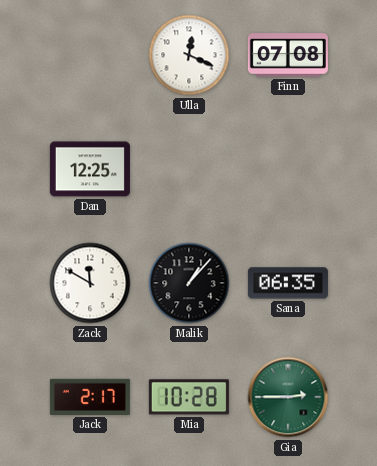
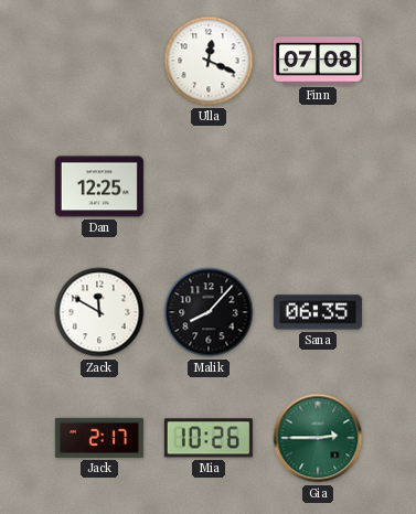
Malik: 1:07 -> 8:07
Mia: 10:28 -> 10:26
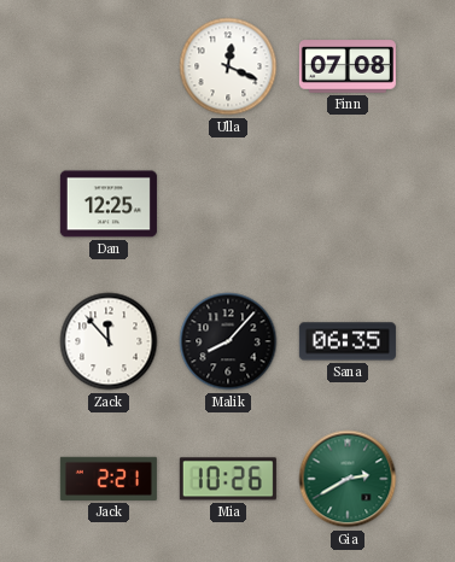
Zack: 11:50 -> 11:53
Jack: 2:17 -> 2:21
Gia: 2:45 -> 2:40
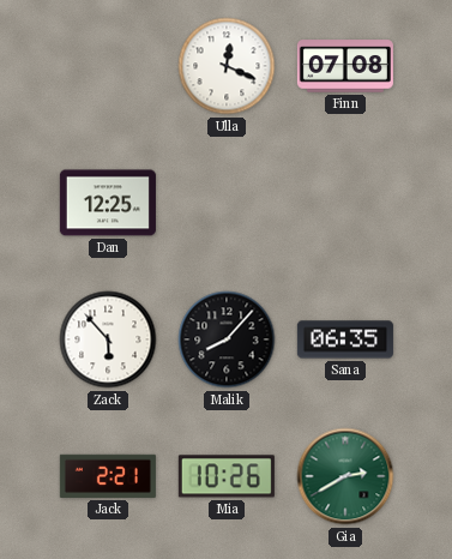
Zack: 11:53 -> 5:53
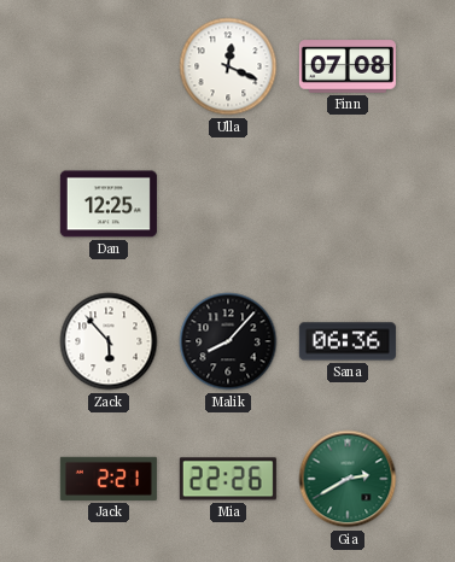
Sana: 06:35 -> 06:36
Mia: 10:26 -> 22:26
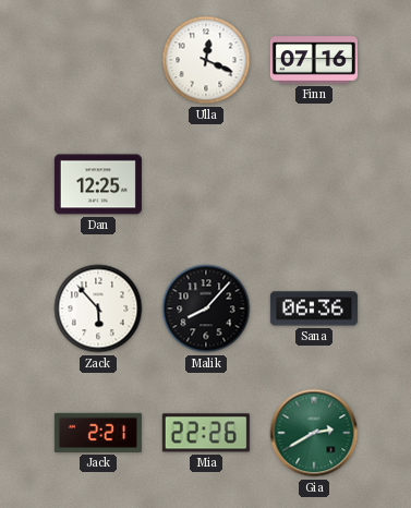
Finn: 07:08 -> 07:16
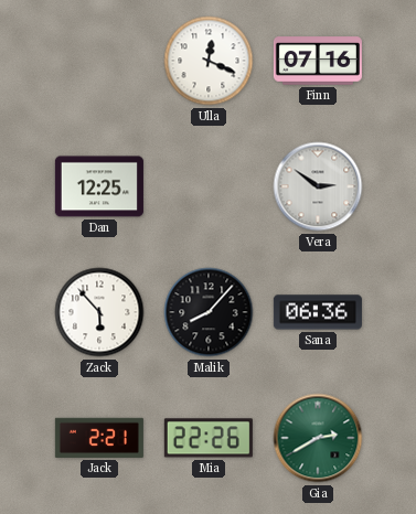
Vera: none -> 2:51
